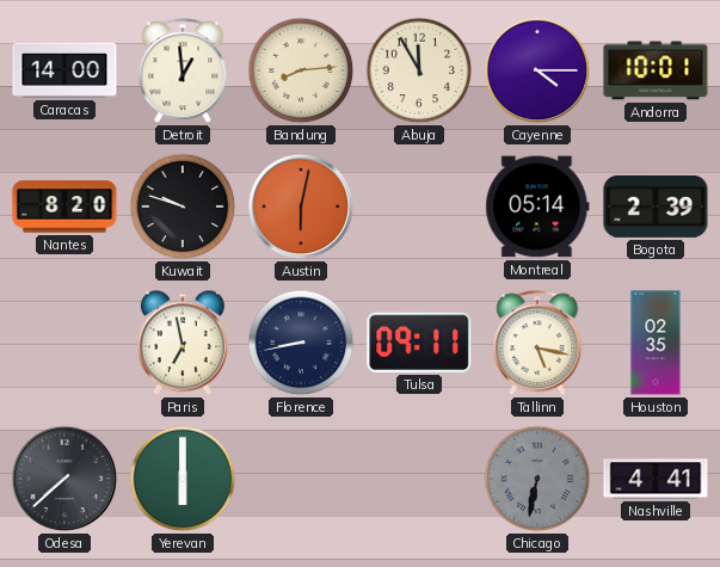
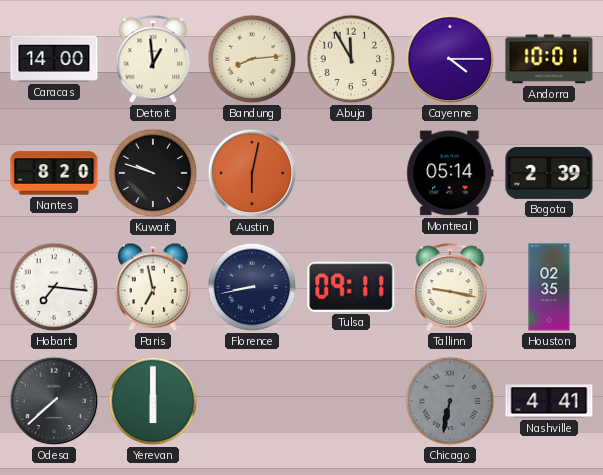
Hobart: none -> 7:16
Tallinn: 5:17 -> 9:17
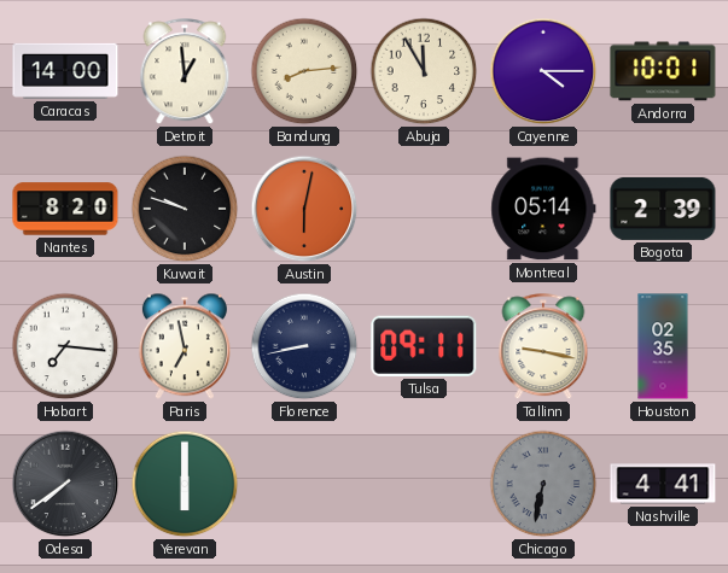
Odesa: 7:38 -> 7:39
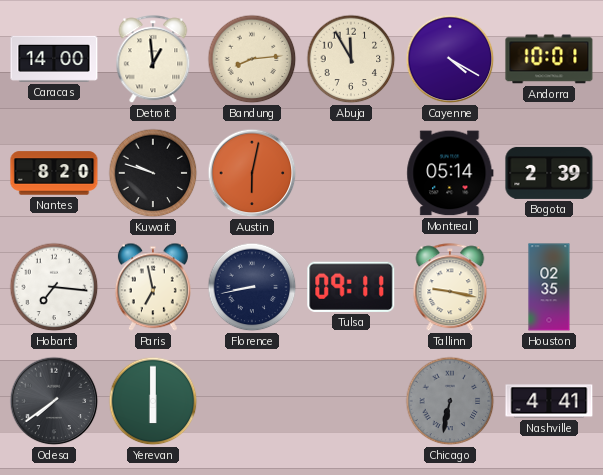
Cayenne: 4:15 -> 4:20
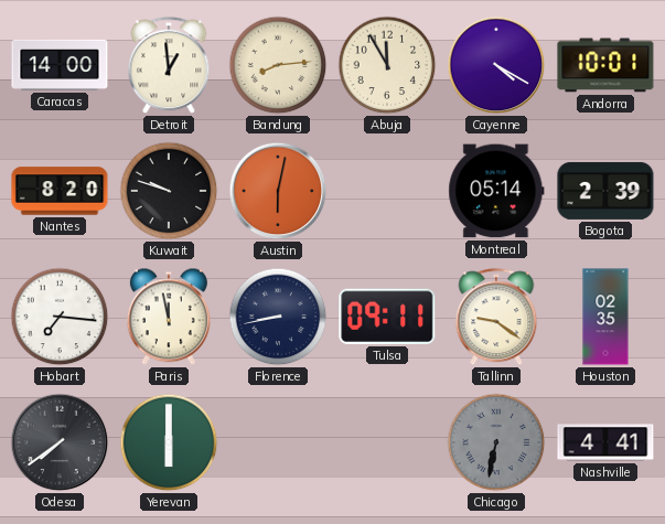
Paris: 6:58 -> 11:58
Tallinn: 9:17 -> 9:21
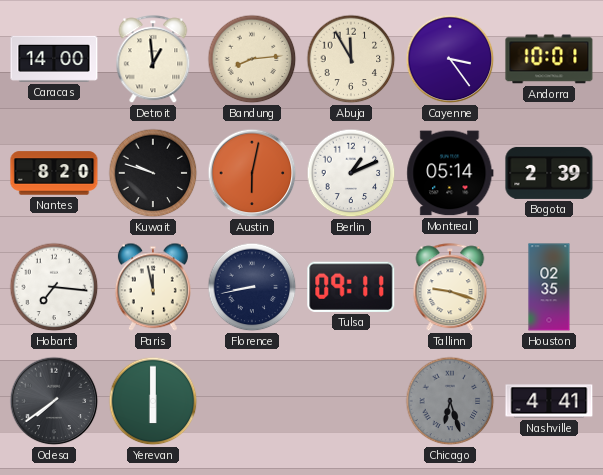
Cayenne: 4:20 -> 3:24
Berlin: none -> 1:11
Tallinn: 9:21 -> 9:18
Chicago: 6:32 -> 6:27
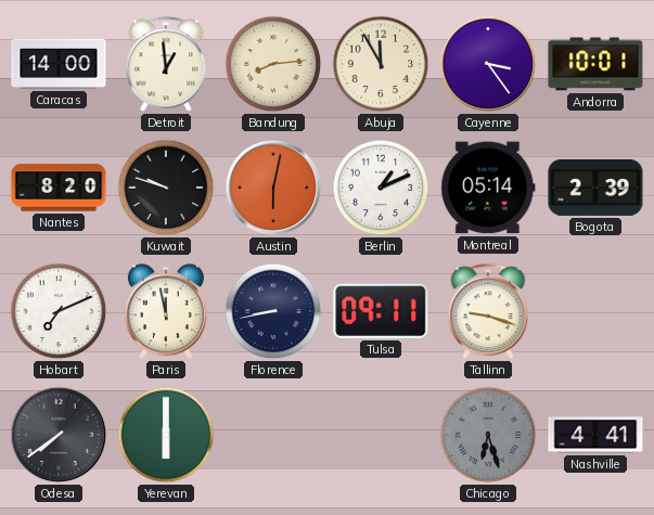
Hobart: 7:16 -> 7:11
Houston: 02:35 -> none
